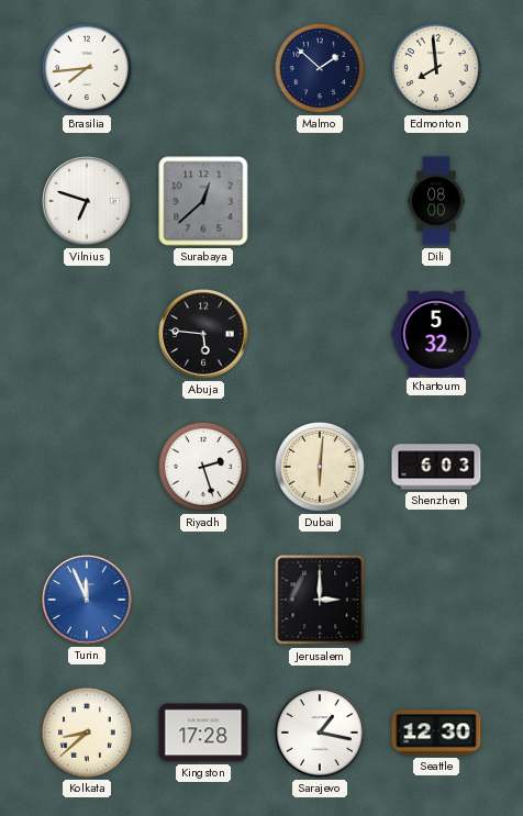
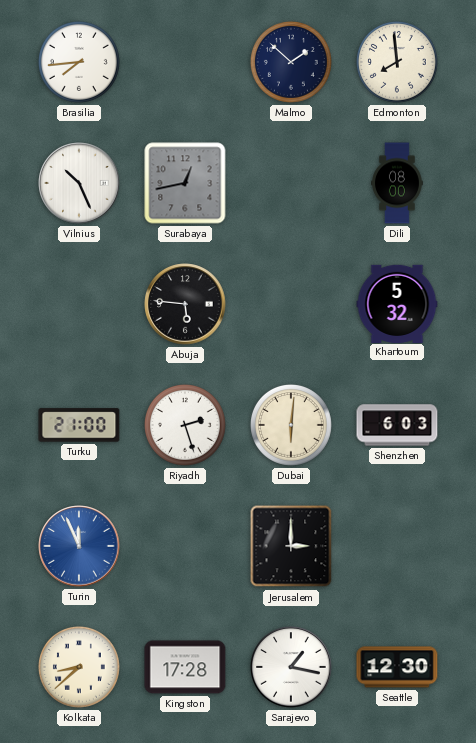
Vilnius: 6:48 -> 10:26
Surabaya: 12:38 -> 12:43
Turku: none -> 21:00
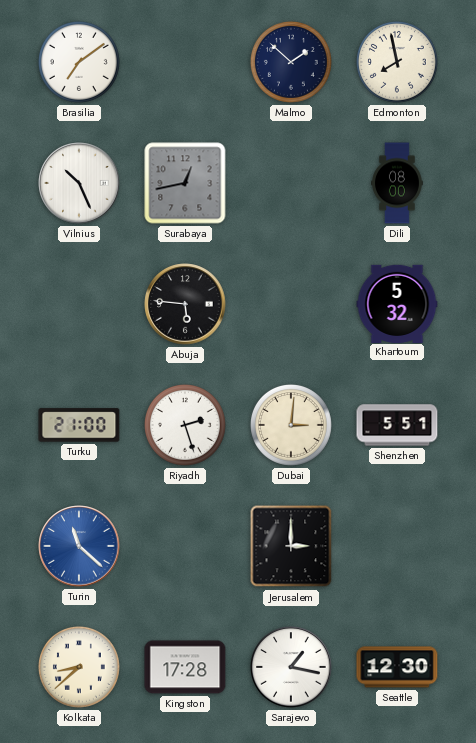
Brasilia: 7:44 -> 7:09
Edmonton: 7:59 -> 7:58
Dubai: 6:01 -> 3:01
Shenzhen: 6:03 -> 5:51
Turin: 11:56 -> 11:22
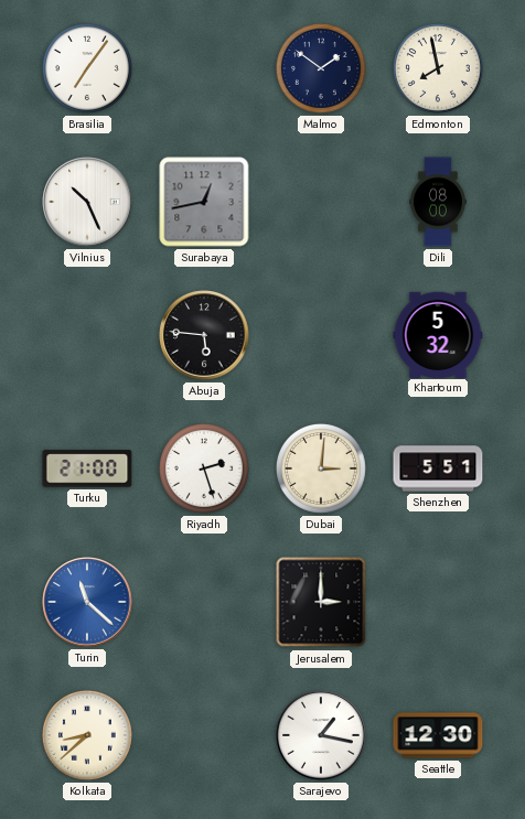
Brasilia: 7:09 -> 7:06
Malmo: 1:52 -> 1:51
Kingston: 17:28 -> none
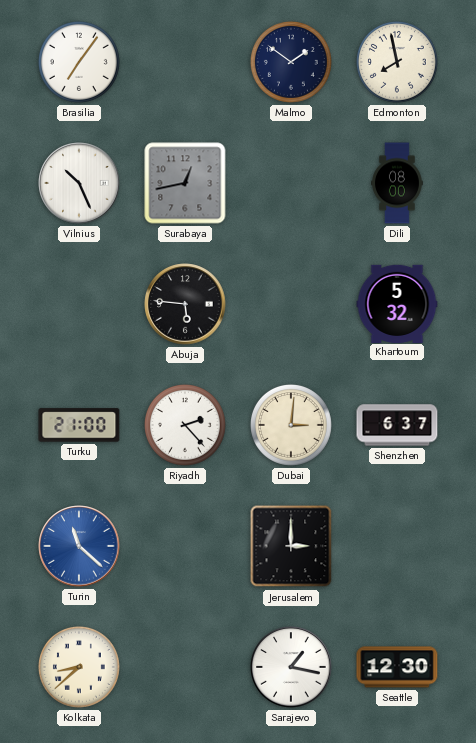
Riyadh: 2:27 -> 2:23
Shenzhen: 5:51 -> 6:37
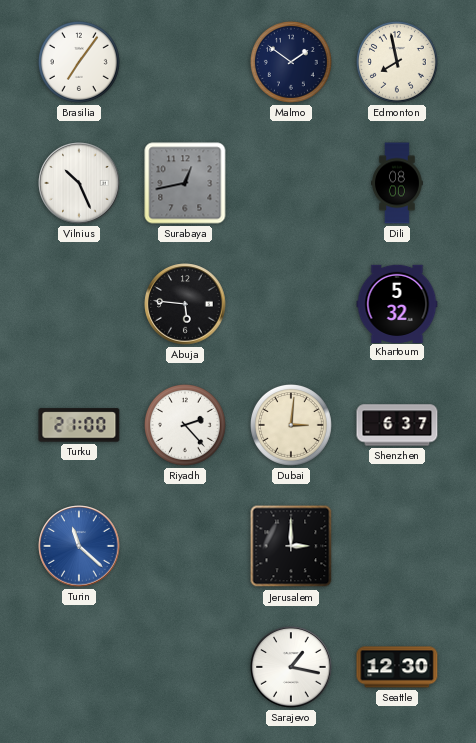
Kolkata: 8:38 -> none
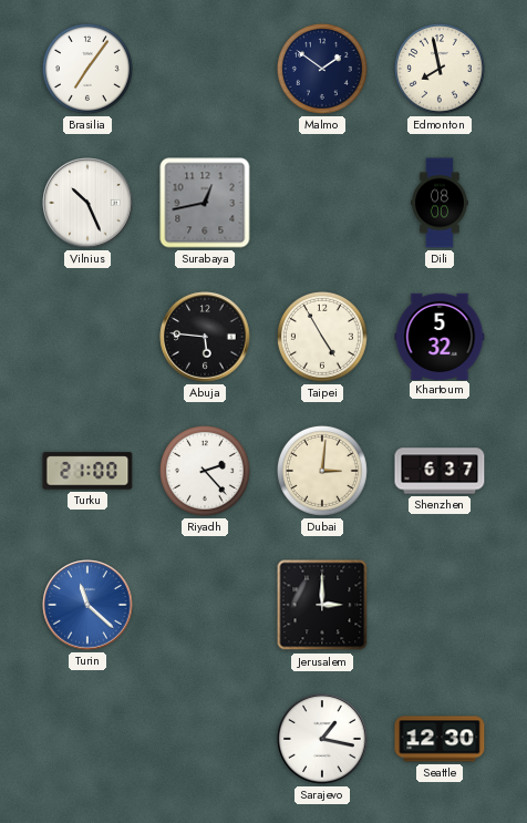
Taipei: none -> 4:55
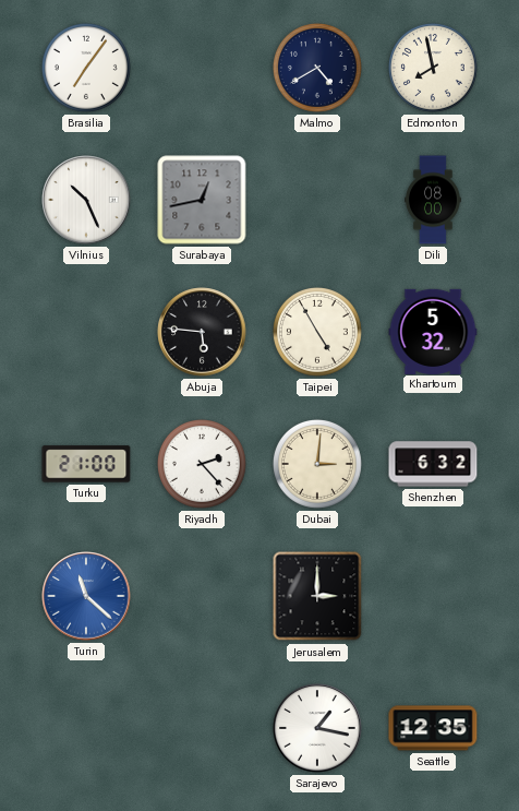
Malmo: 1:51 -> 4:40
Shenzhen: 6:37 -> 6:32
Seattle: 12:30 -> 12:35
